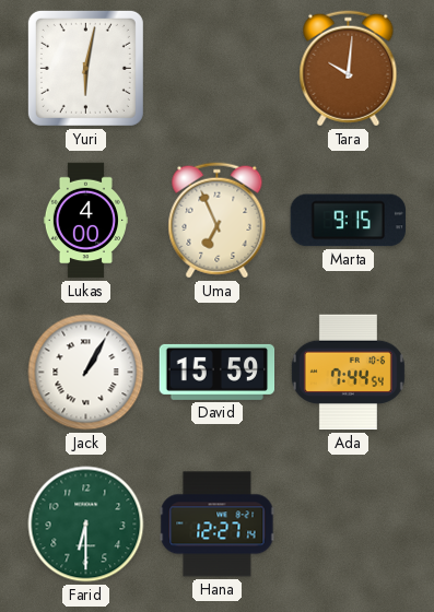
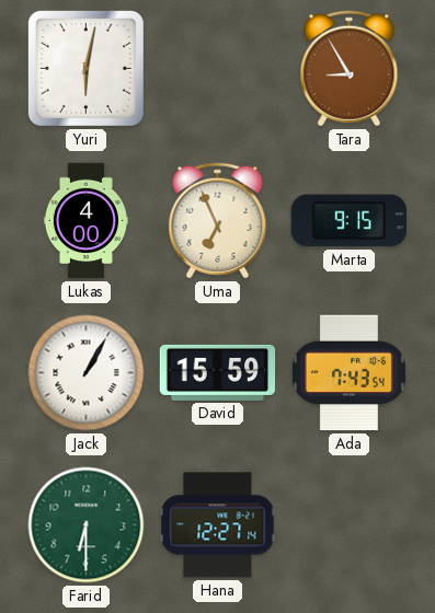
Tara: 10:01 -> 8:55
Ada: 7:44 -> 7:43
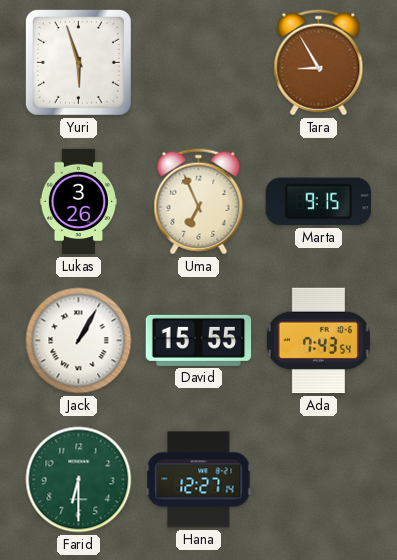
Yuri: 6:02 -> 5:57
Lukas: 4:00 -> 3:26
David: 15:59 -> 15:55
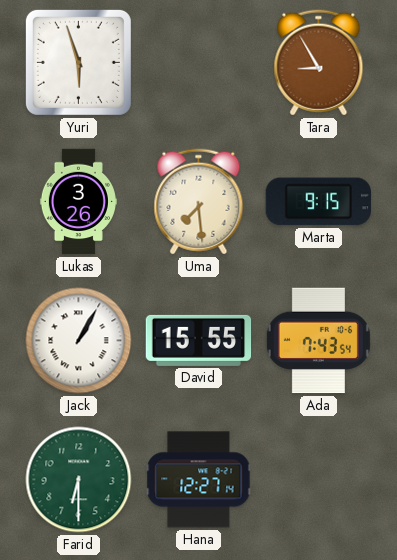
Uma: 6:56 -> 7:29
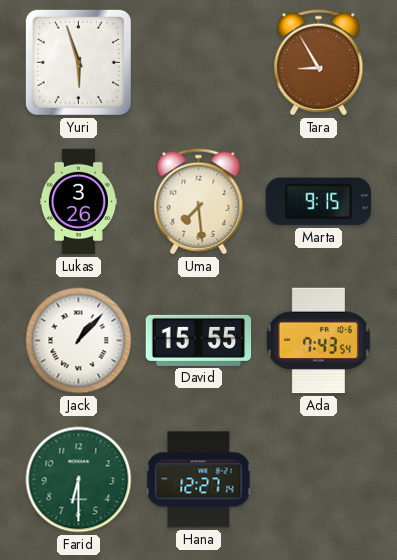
Jack: 1:05 -> 1:07
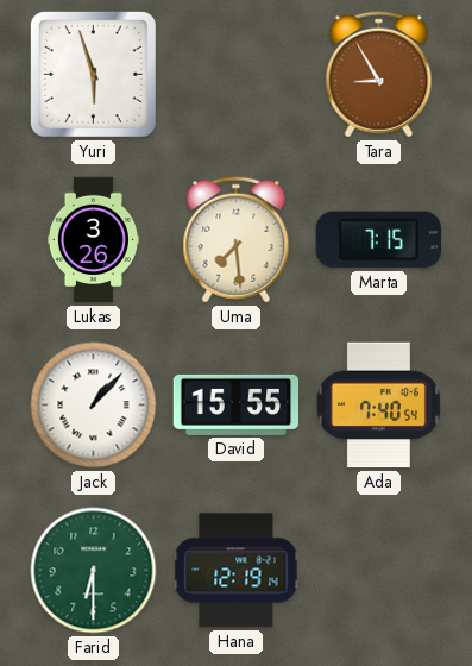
Marta: 9:15 -> 7:15
Ada: 7:43 -> 7:40
Hana: 12:27 -> 12:19
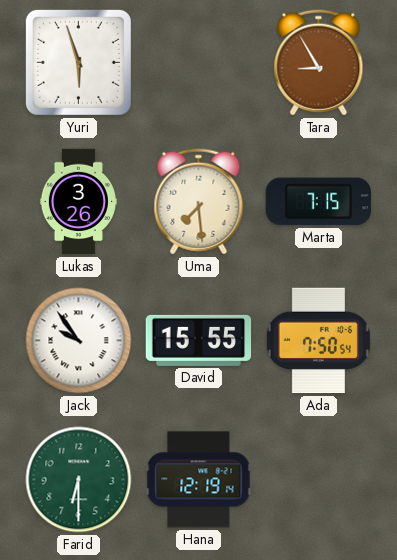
Jack: 1:07 -> 9:54
Ada: 7:40 -> 7:50
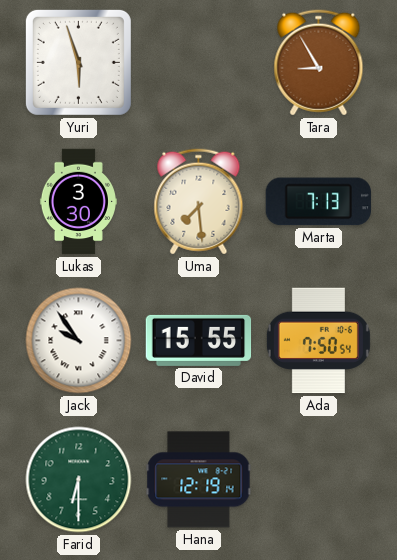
Lukas: 3:26 -> 3:30
Marta: 7:15 -> 7:13
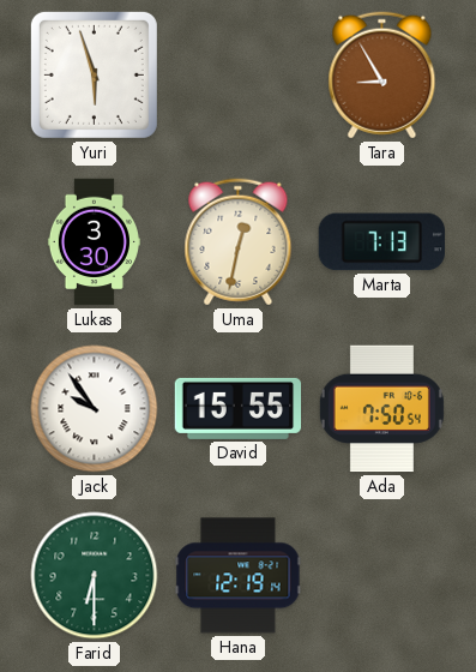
Uma: 7:29 -> 12:32
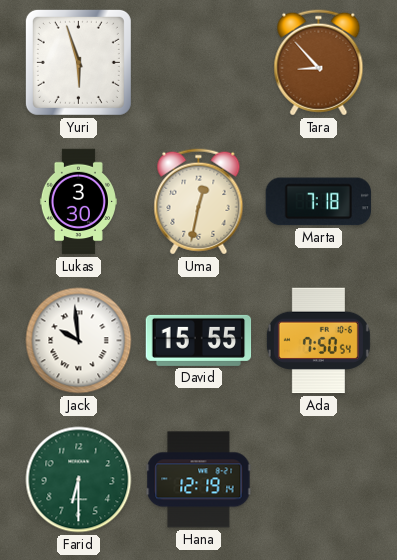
Tara: 8:55 -> 8:53
Marta: 7:13 -> 7:18
Jack: 9:54 -> 9:59
